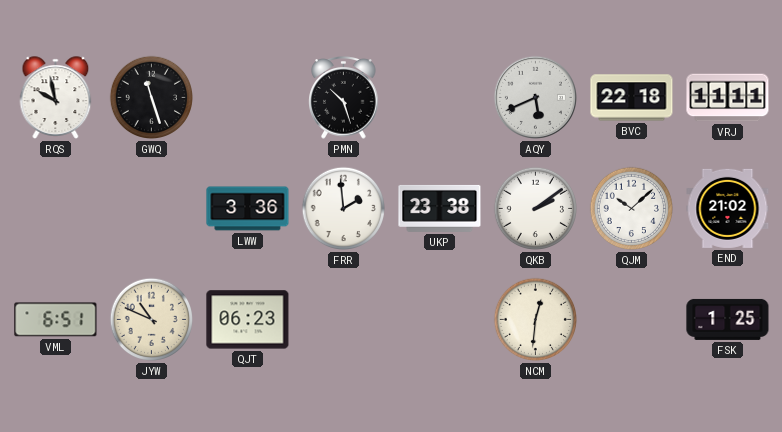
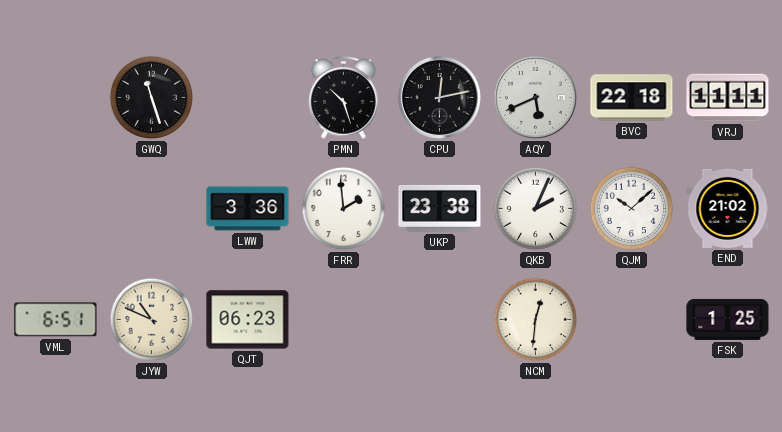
RQS: 9:58 -> none
CPU: none -> 12:13
QKB: 2:09 -> 2:04
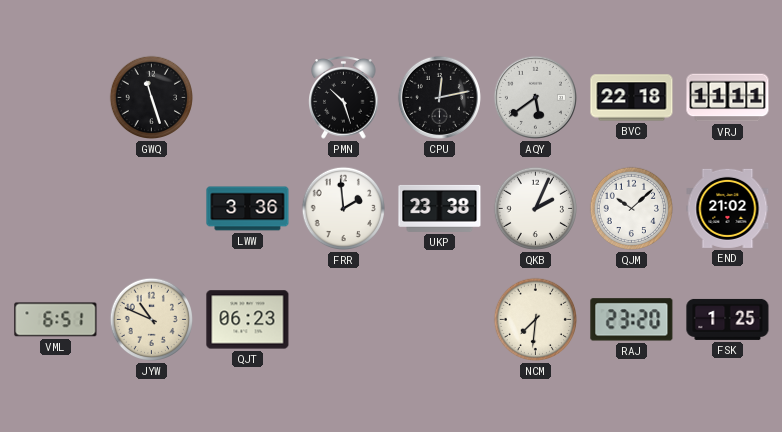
AQY: 5:41 -> 5:39
NCM: 12:31 -> 7:31
RAJ: none -> 23:20
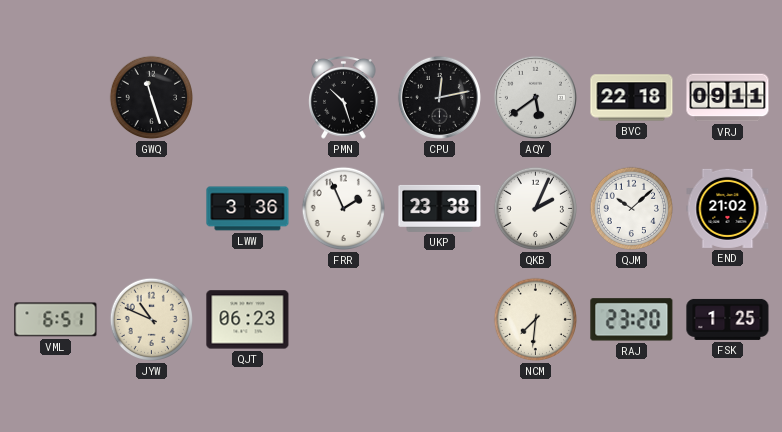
VRJ: 11:11 -> 09:11
FRR: 1:59 -> 1:56
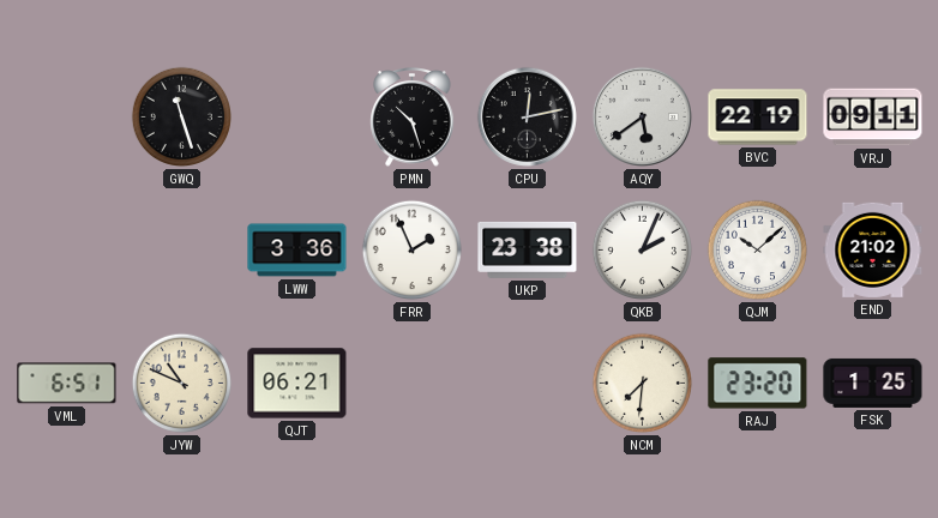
BVC: 22:18 -> 22:19
QJT: 06:23 -> 06:21
